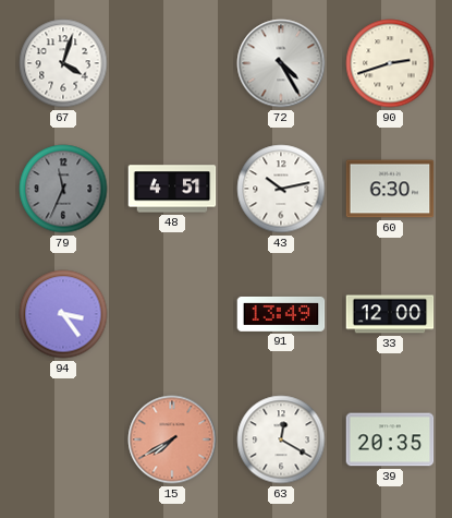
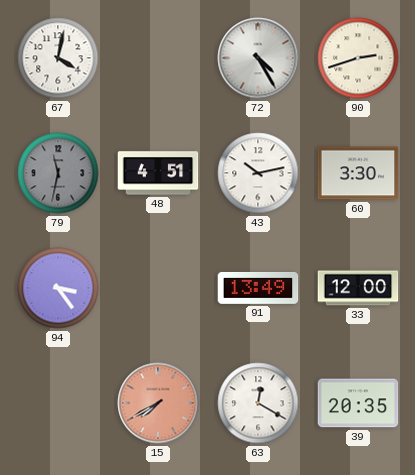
67: 4:03 -> 4:02
79: 11:34 -> 11:32
60: 6:30 -> 3:30
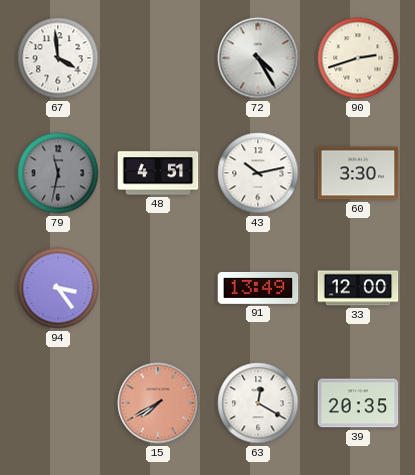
67: 4:02 -> 3:59
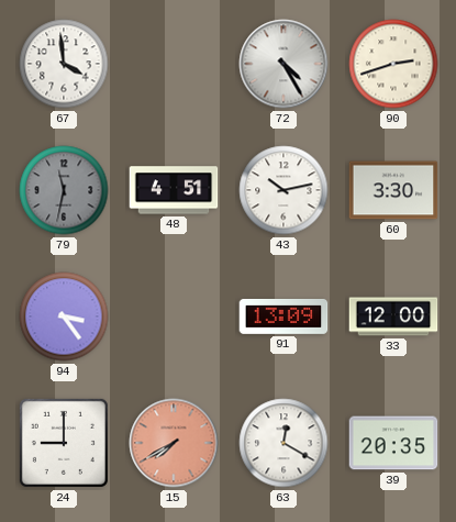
91: 13:49 -> 13:09
24: none -> 9:00
